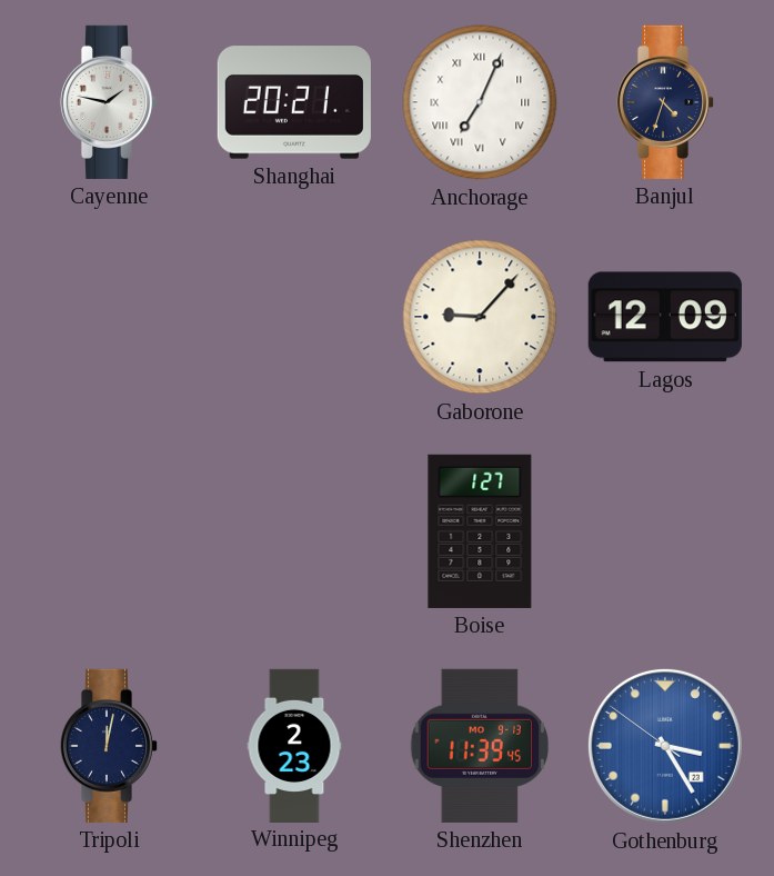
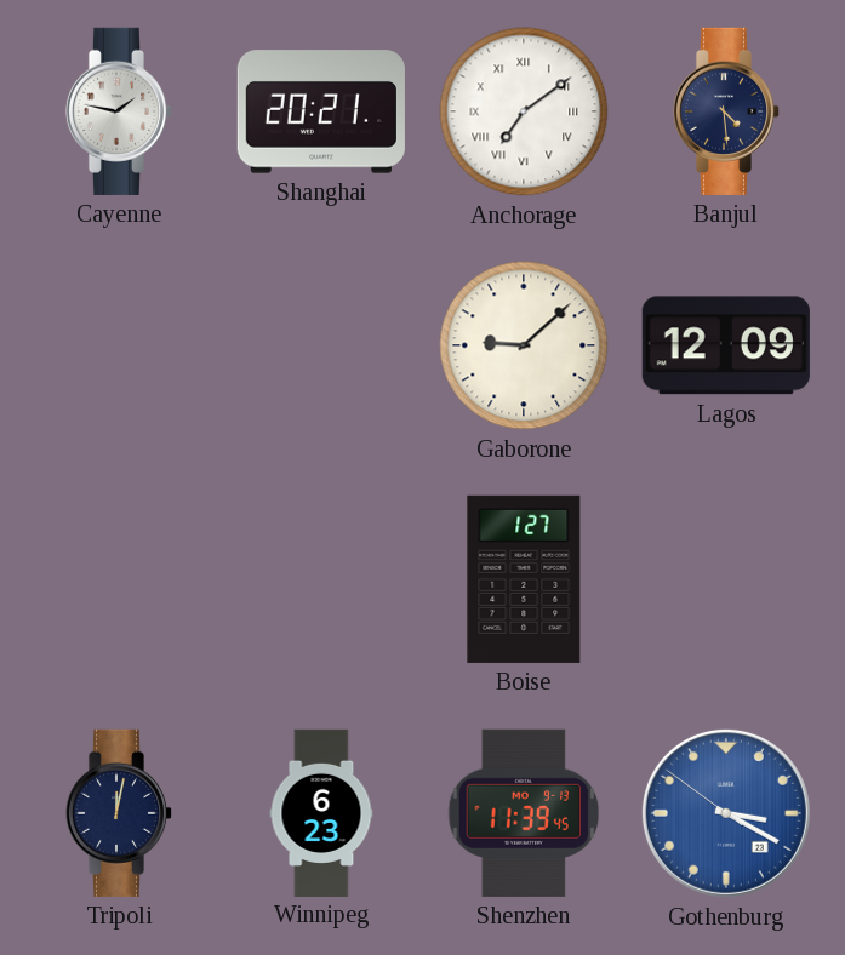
Anchorage: 7:04 -> 7:09
Banjul: 4:33 -> 4:29
Gaborone: 9:07 -> 9:08
Winnipeg: 2:23 -> 6:23
Gothenburg: 3:24 -> 3:19
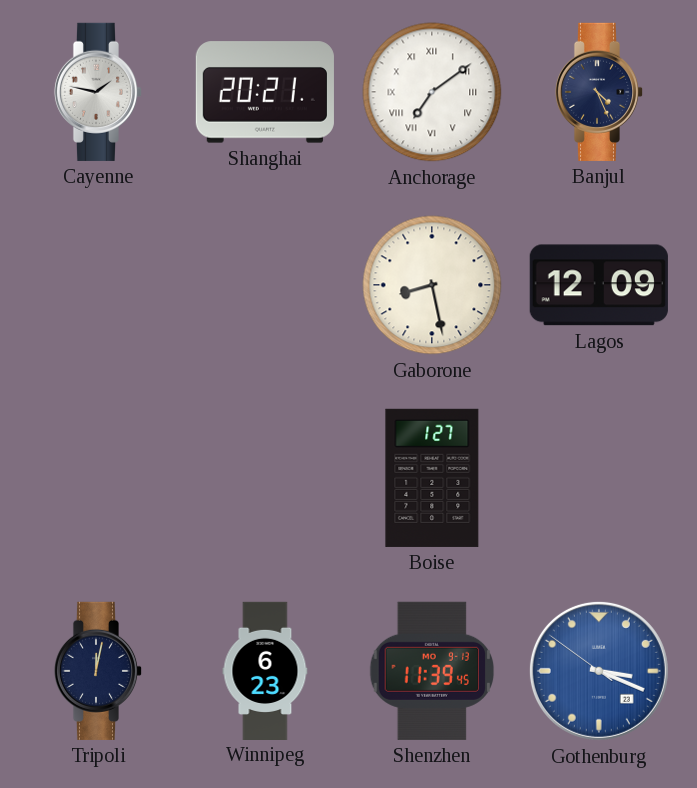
Banjul: 4:29 -> 4:26
Gaborone: 9:08 -> 8:28
Gothenburg: 3:19 -> 3:18
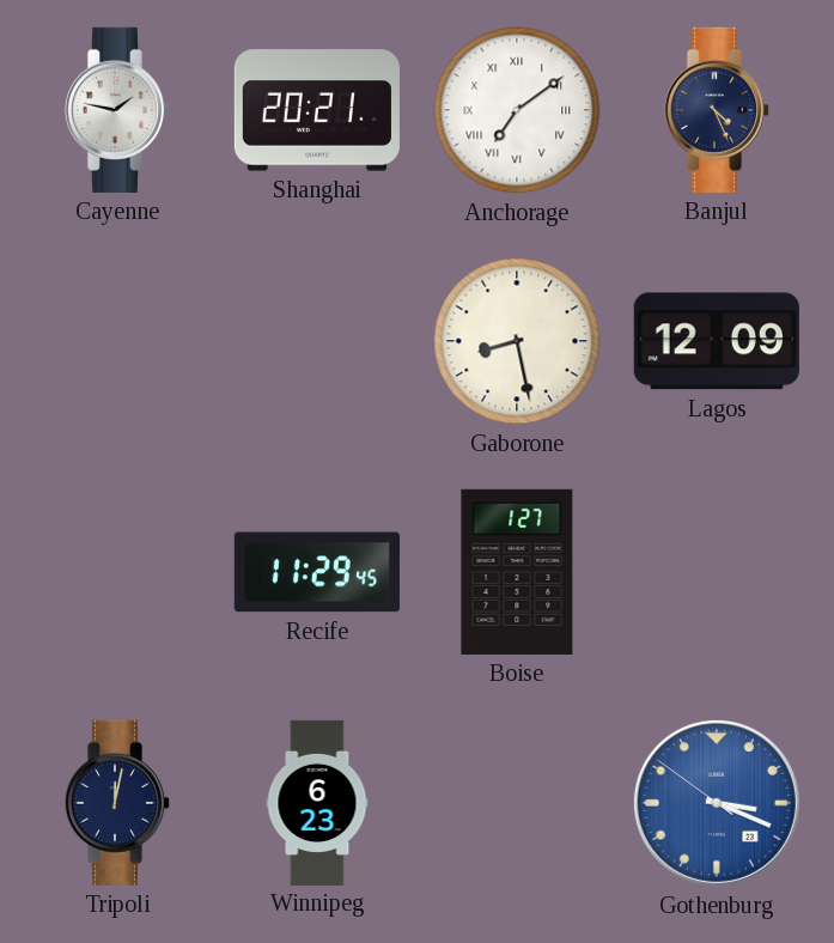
Recife: none -> 11:29
Shenzhen: 11:39 -> none
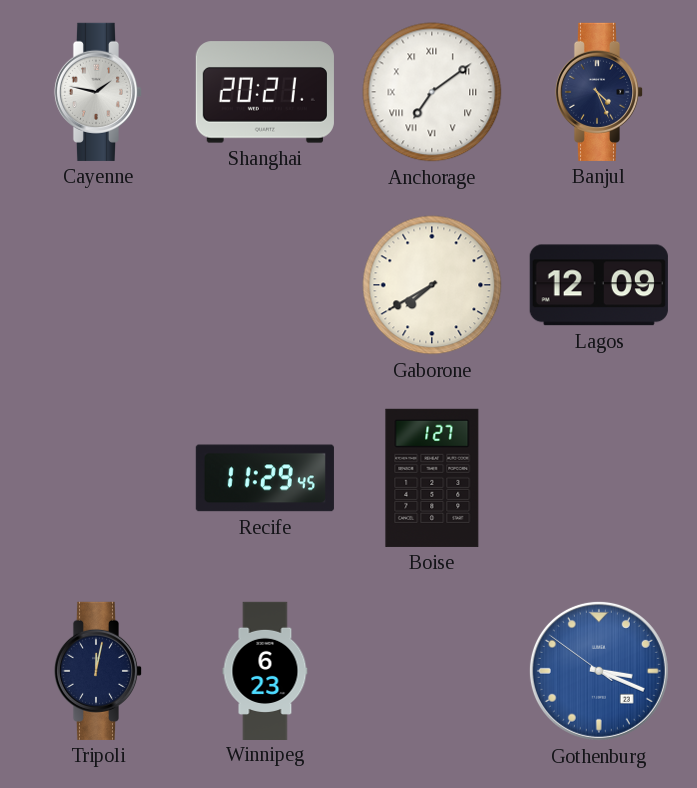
Gaborone: 8:28 -> 7:40
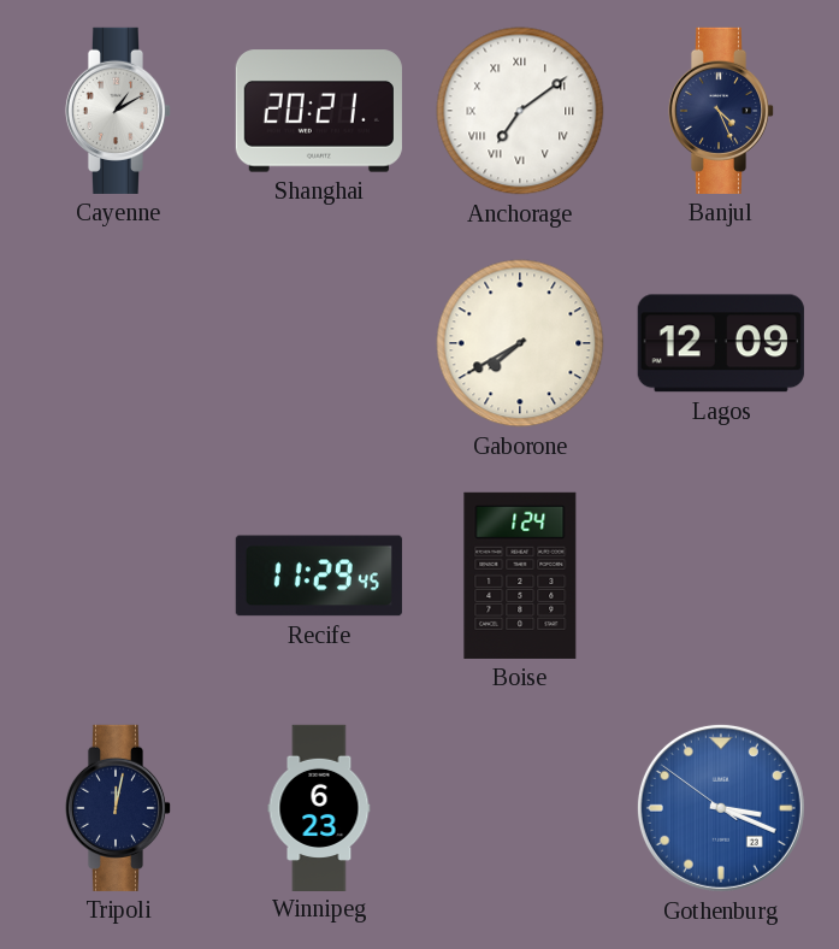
Cayenne: 1:47 -> 1:10
Boise: 1:27 -> 1:24
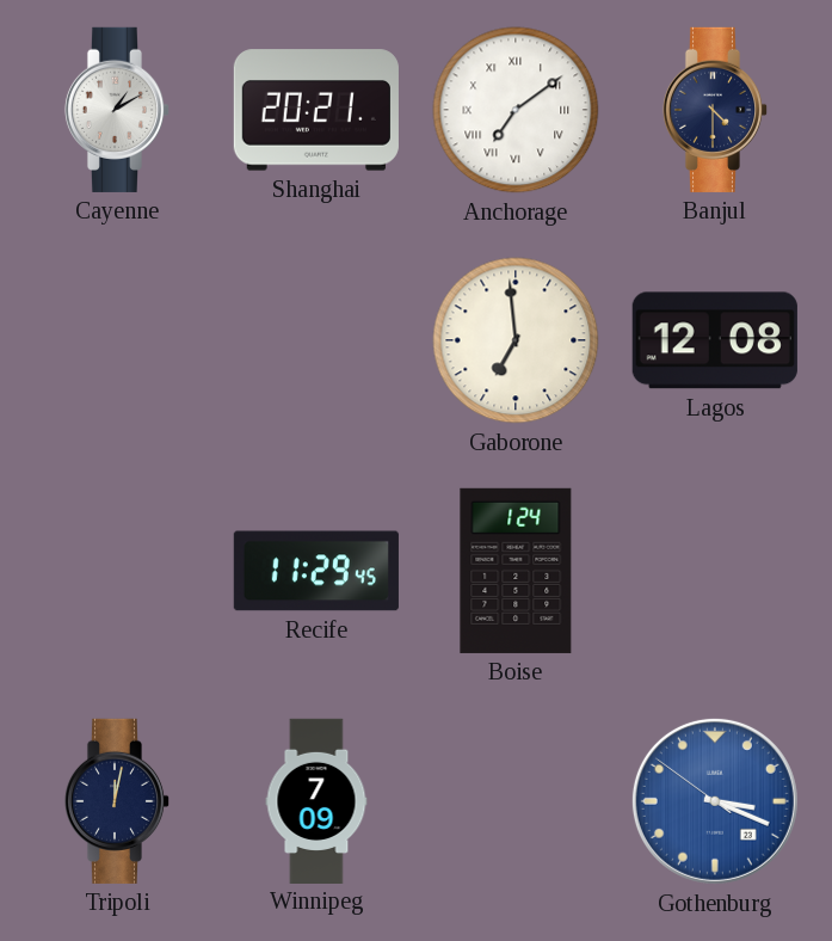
Banjul: 4:26 -> 4:30
Gaborone: 7:40 -> 6:59
Lagos: 12:09 -> 12:08
Winnipeg: 6:23 -> 7:09
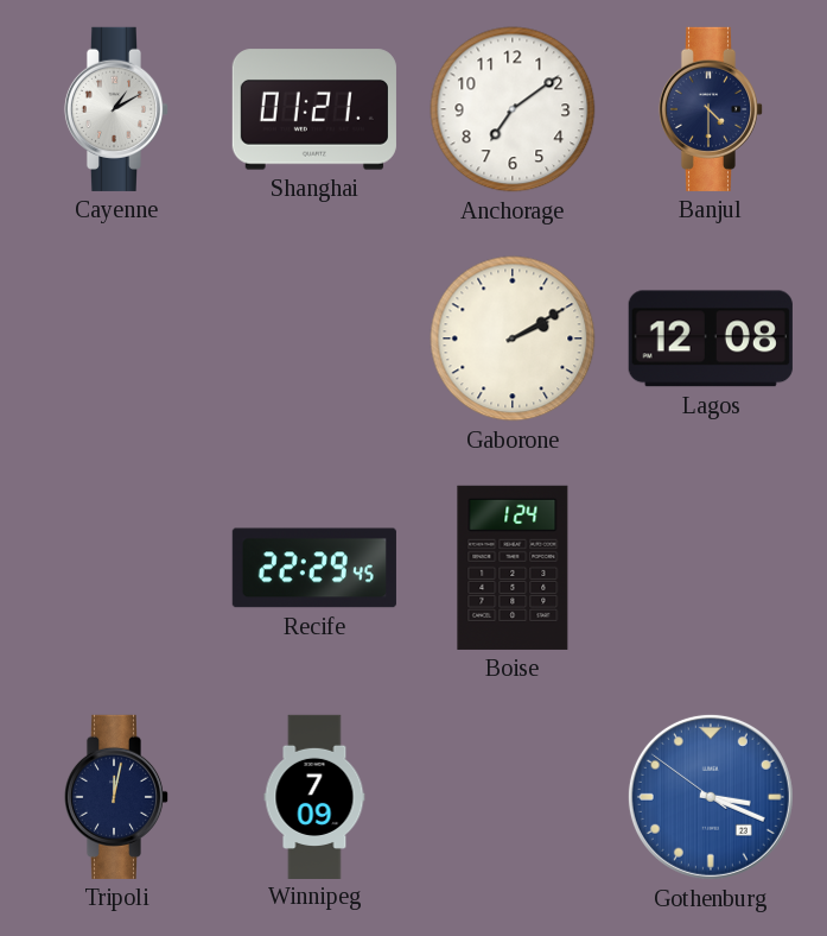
Shanghai: 20:21 -> 01:21
Anchorage numerals: Roman -> Arabic
Gaborone: 6:59 -> 2:10
Recife: 11:29 -> 22:29
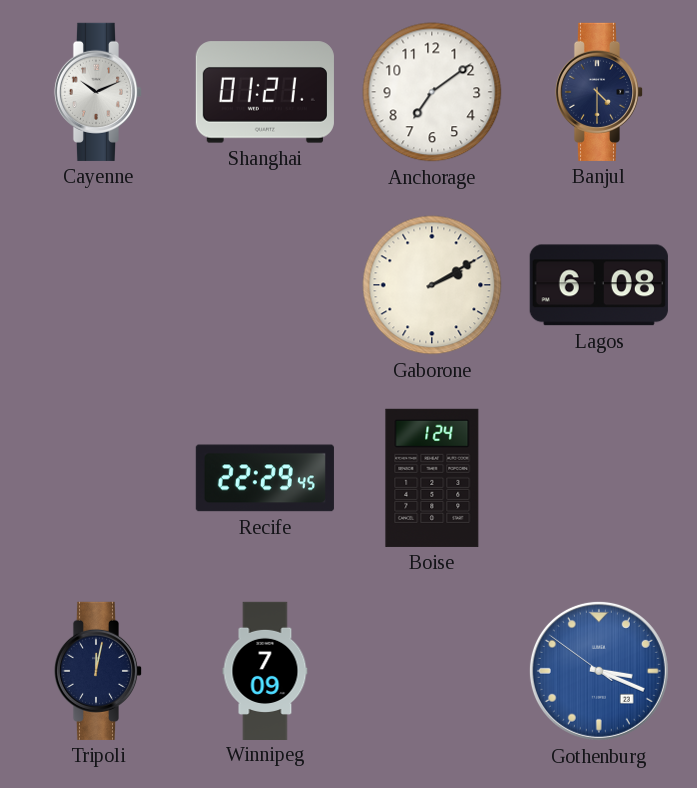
Cayenne: 1:10 -> 10:11
Lagos: 12:08 -> 6:08
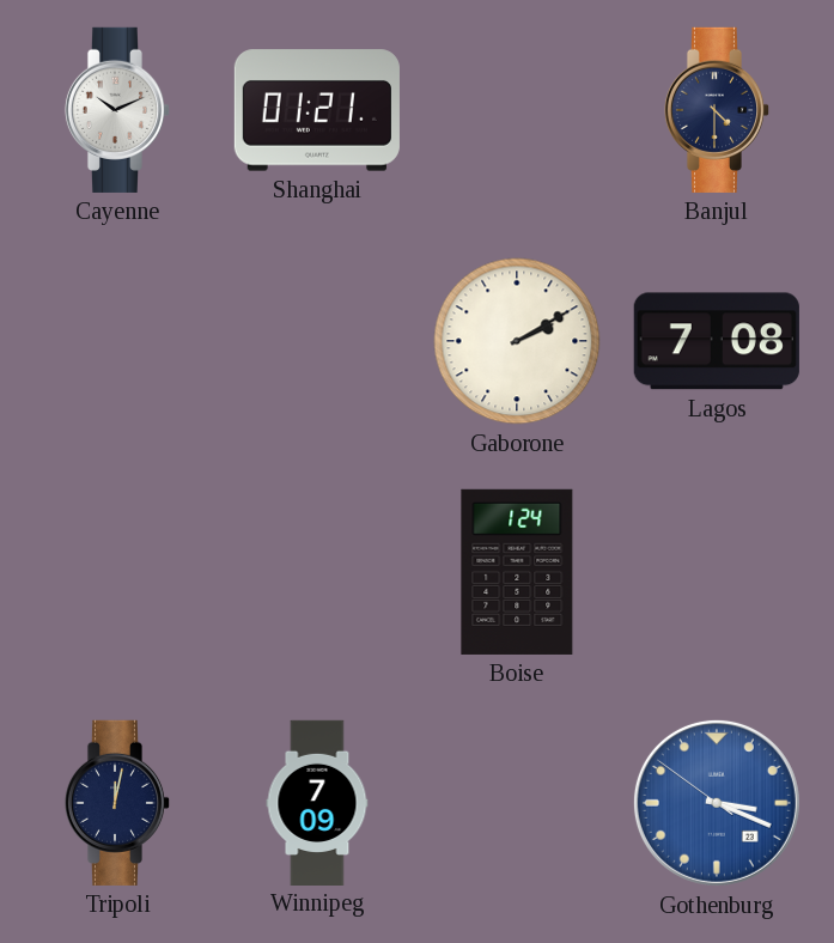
Anchorage: 7:09 -> none
Lagos: 6:08 -> 7:08
Recife: 22:29 -> none
